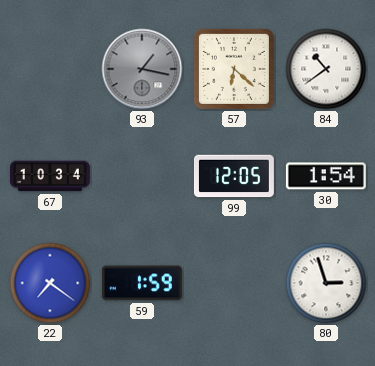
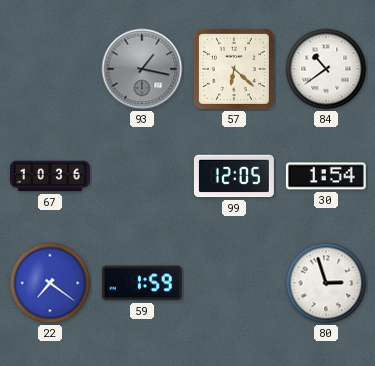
67: 10:34 -> 10:36
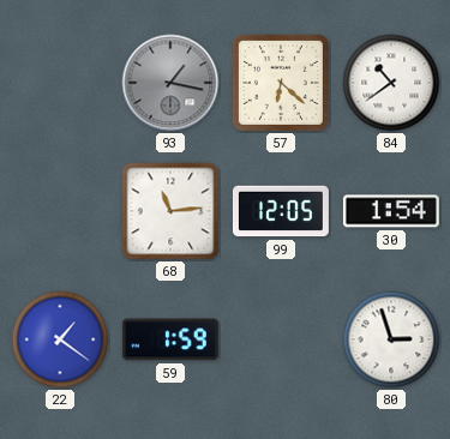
67: 10:36 -> none
68: none -> 11:14
22: 7:21 -> 1:21
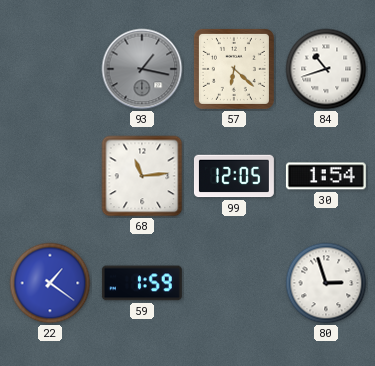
84: 10:39 -> 10:42
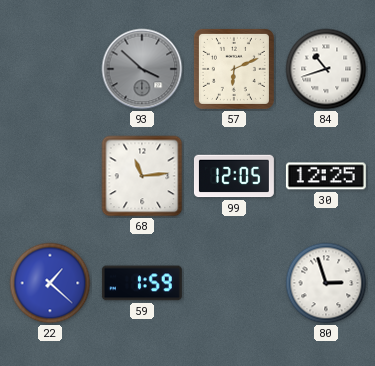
93: 1:17 -> 3:52
57: 6:22 -> 6:11
30: 1:54 -> 12:25
22: 1:21 -> 1:22
